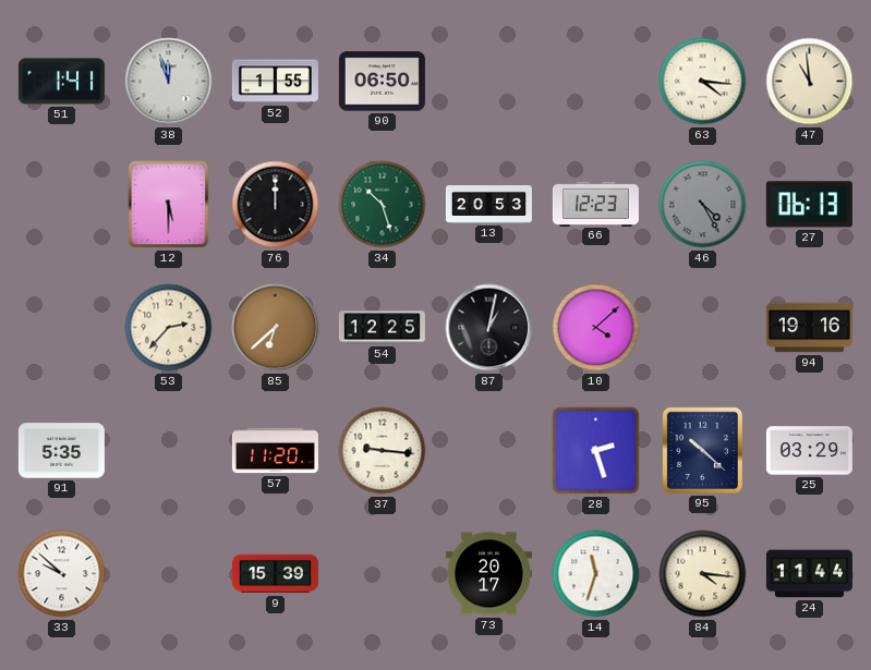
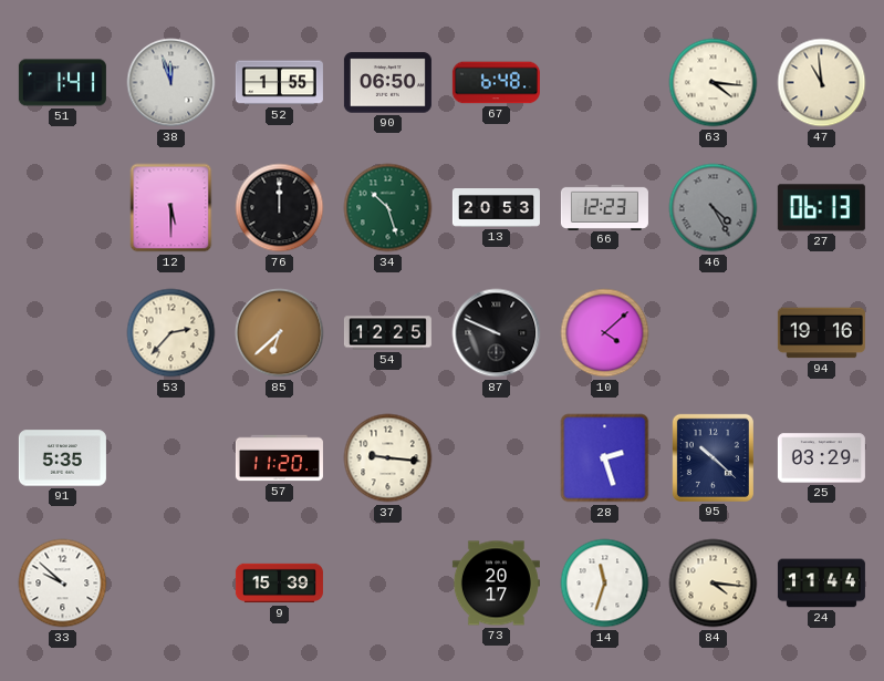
67: none -> 6:48
87: 1:02 -> 9:49
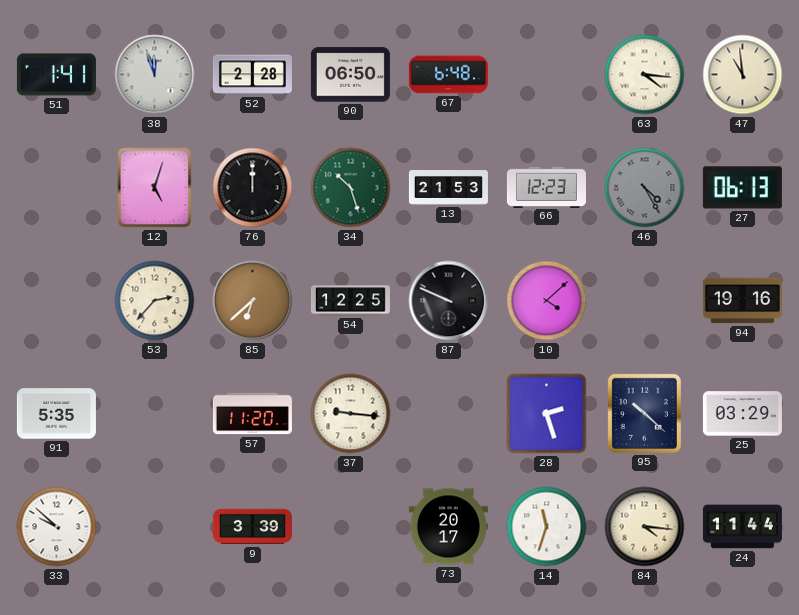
52: 1:55 -> 2:28
12: 5:30 -> 5:03
13: 20:53 -> 21:53
9: 15:39 -> 3:39
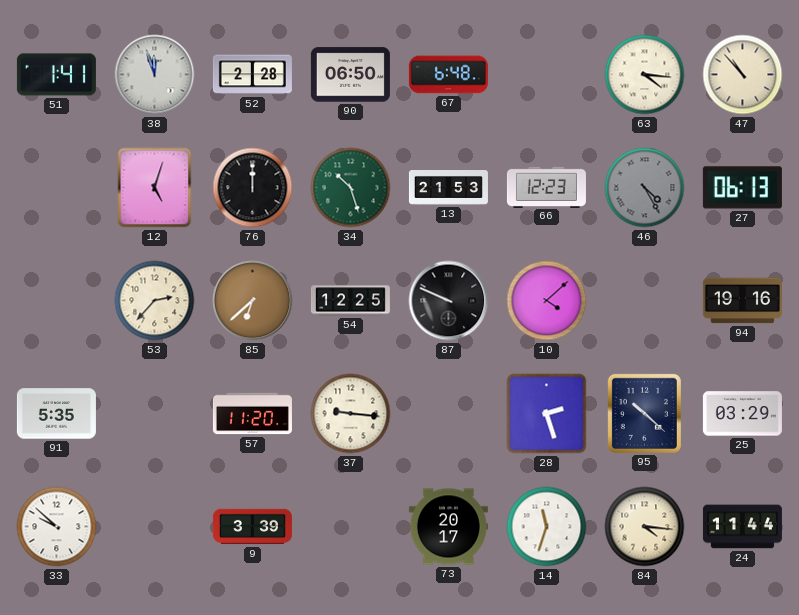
47: 10:59 -> 10:53
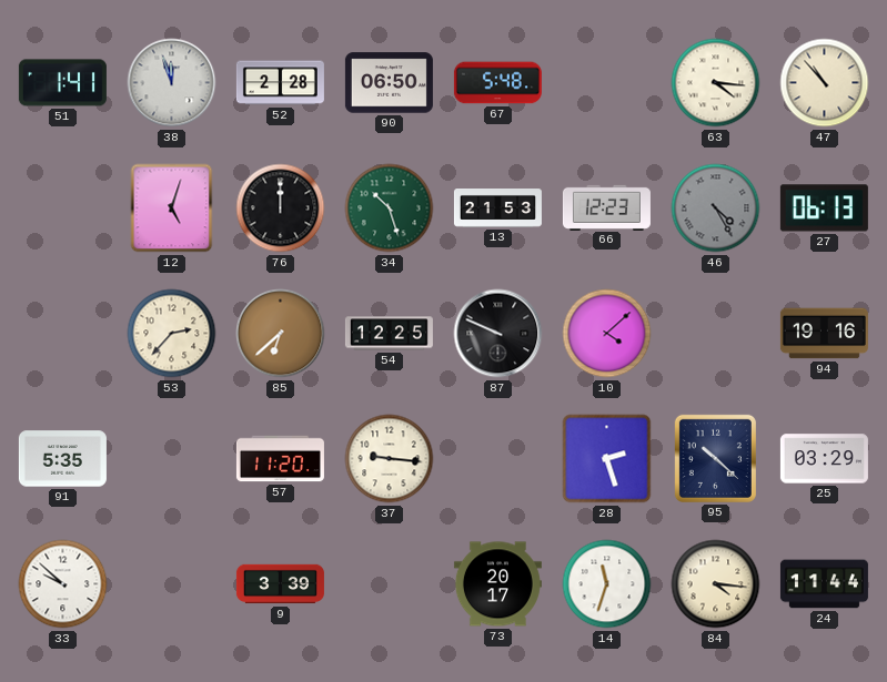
67: 6:48 -> 5:48
